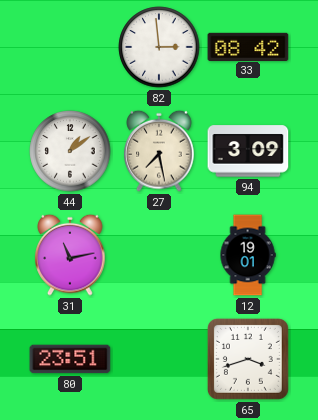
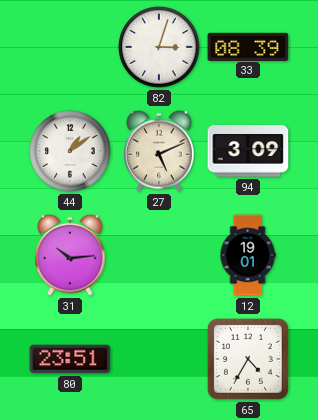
82: 2:59 -> 3:03
33: 08:42 -> 08:39
27: 7:28 -> 5:11
31: 11:13 -> 10:14
65: 3:42 -> 4:35
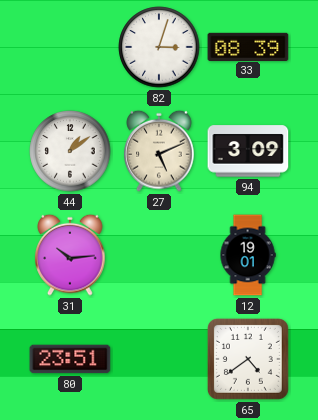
65: 4:35 -> 4:39
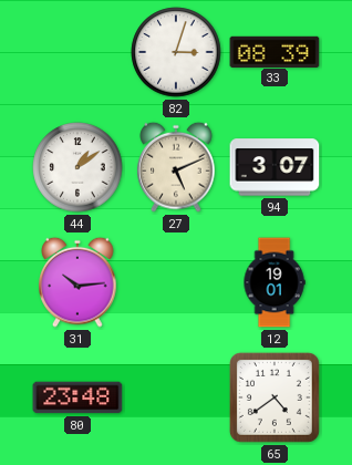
94: 3:09 -> 3:07
80: 23:51 -> 23:48
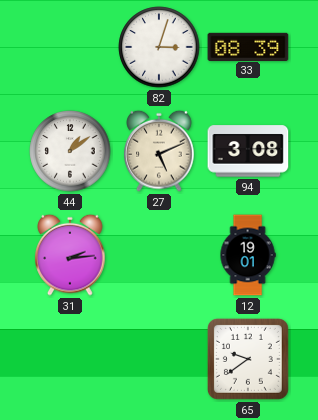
94: 3:07 -> 3:08
31: 10:14 -> 2:14
80: 23:48 -> none
65: 4:39 -> 9:39
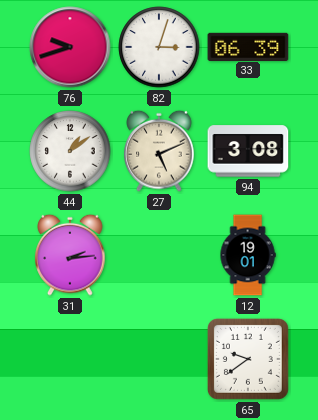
76: none -> 9:42
33: 08:39 -> 06:39
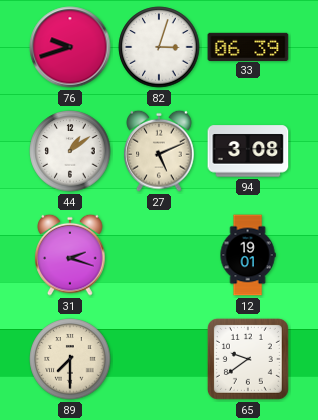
31: 2:14 -> 2:18
89: none -> 7:30
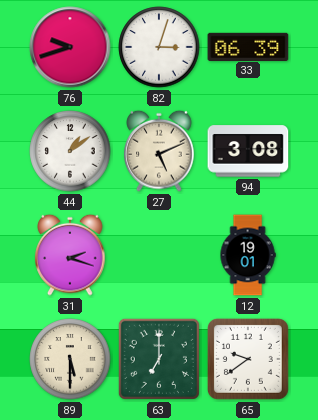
89: 7:30 -> 5:30
63: none -> 7:00
